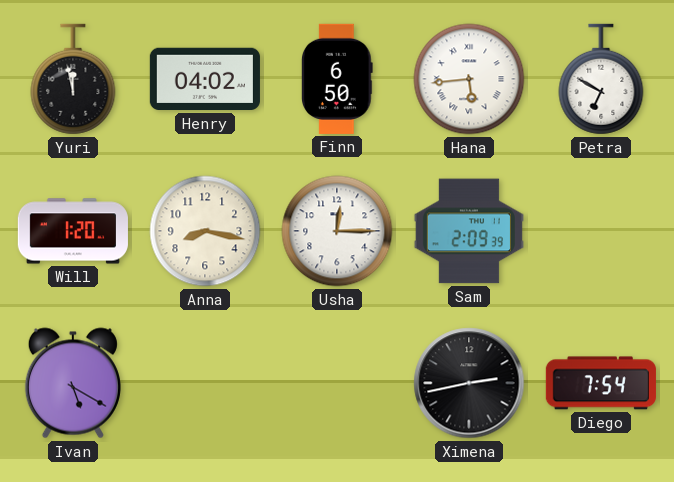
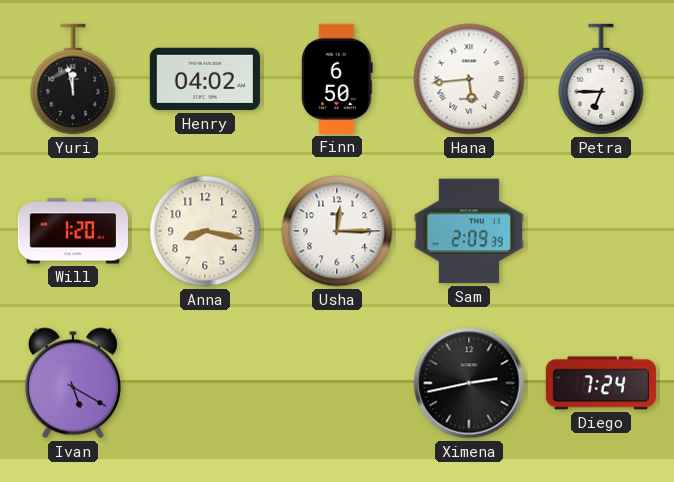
Petra: 6:50 -> 6:45
Diego: 7:54 -> 7:24
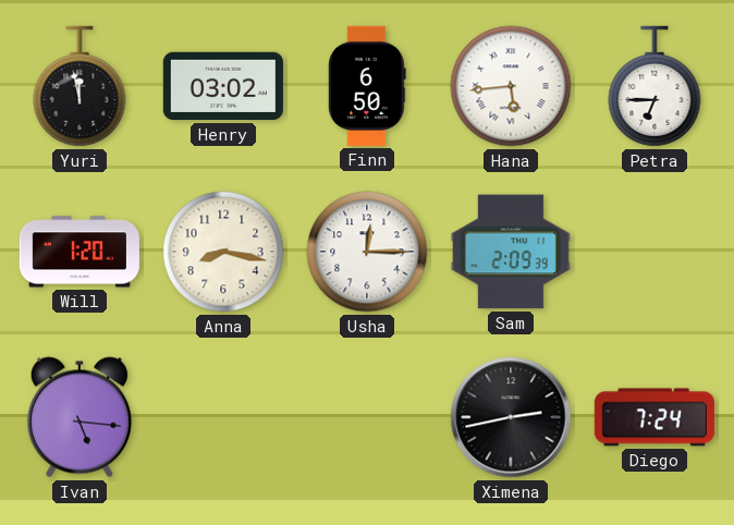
Henry: 04:02 -> 03:02
Ivan: 5:20 -> 5:16
